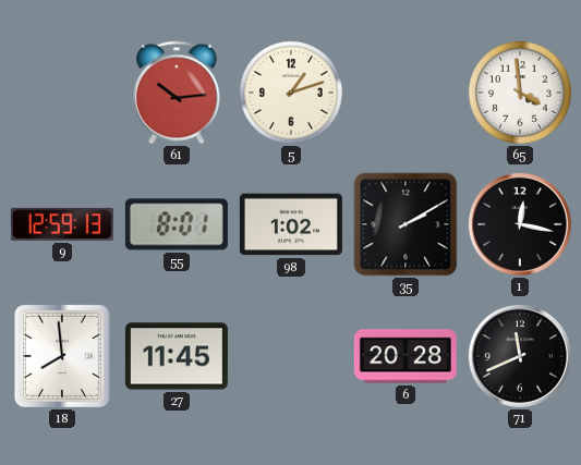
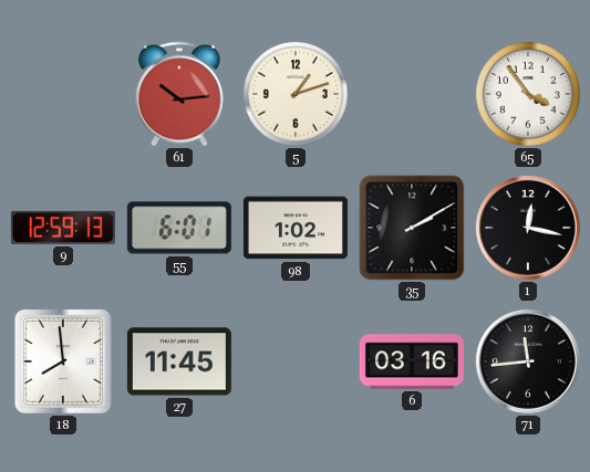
65: 3:59 -> 3:54
55: 8:01 -> 6:01
6: 20:28 -> 03:16
71: 11:41 -> 11:44
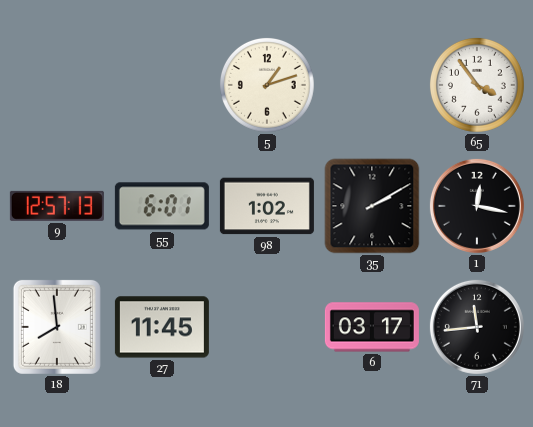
61: 10:14 -> none
9: 12:59 -> 12:57
6: 03:16 -> 03:17
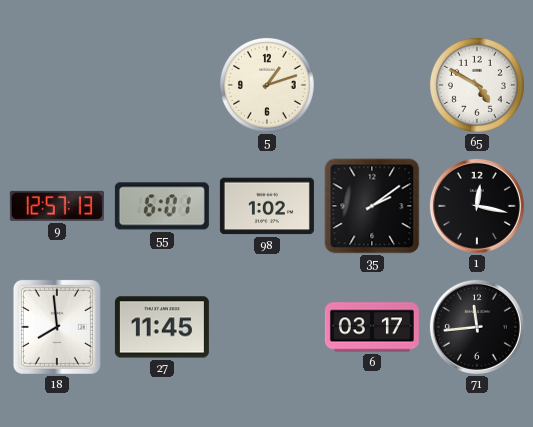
65: 3:54 -> 4:50
35: 2:10 -> 2:09
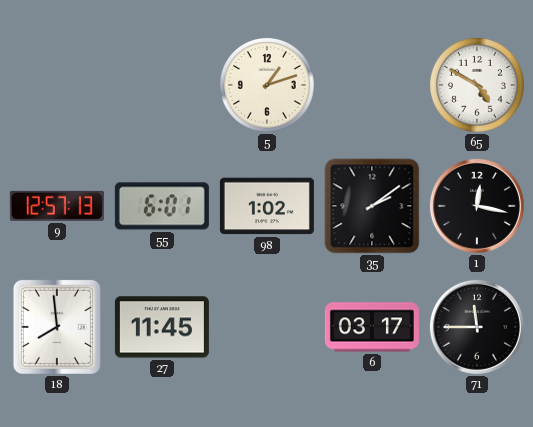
71: 11:44 -> 11:45
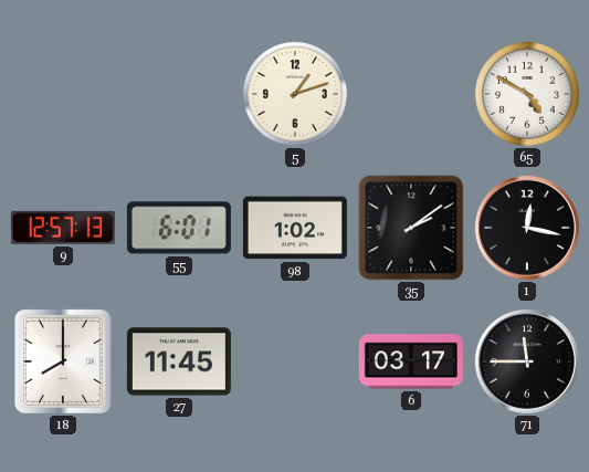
18: 7:59 -> 8:00
